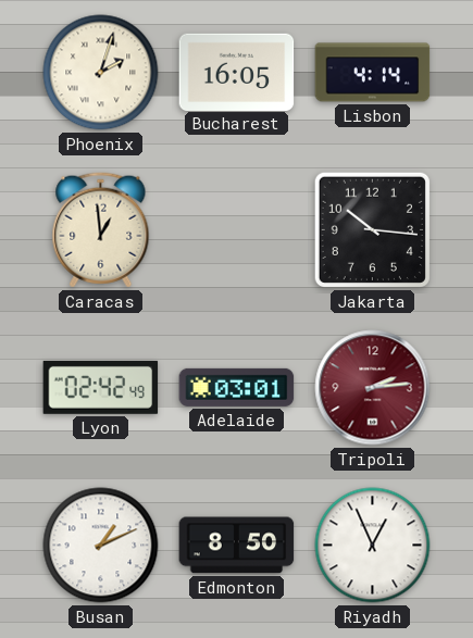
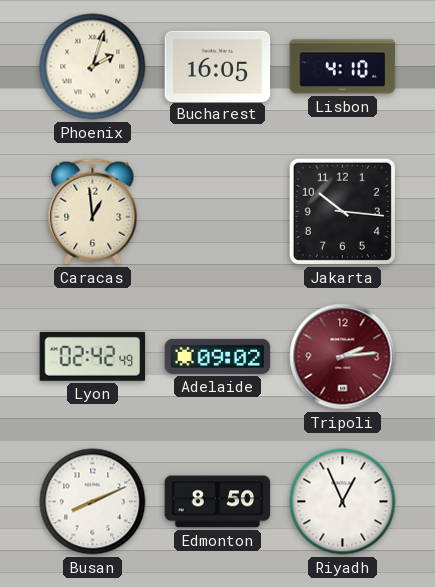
Lisbon: 4:14 -> 4:10
Adelaide: 03:01 -> 09:02
Busan: 1:11 -> 8:11
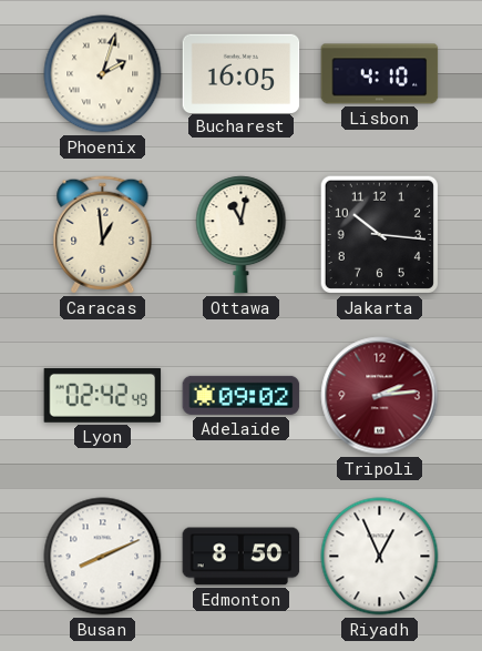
Ottawa: none -> 11:02
